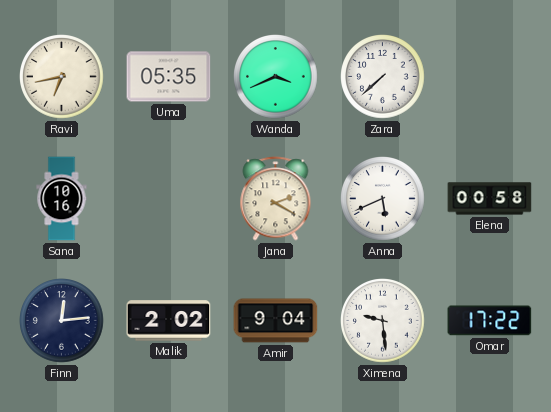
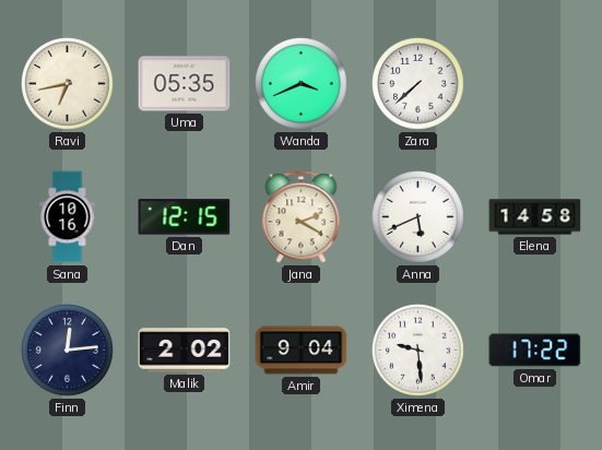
Dan: none -> 12:15
Elena: 00:58 -> 14:58
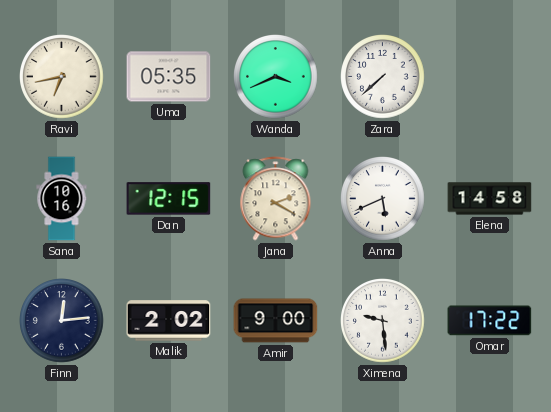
Amir: 9:04 -> 9:00
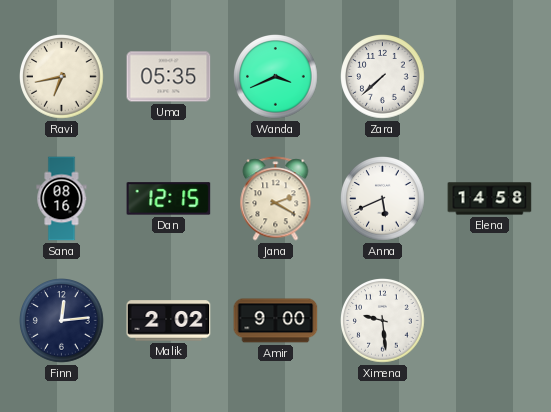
Sana: 10:16 -> 08:16
Omar: 17:22 -> none
